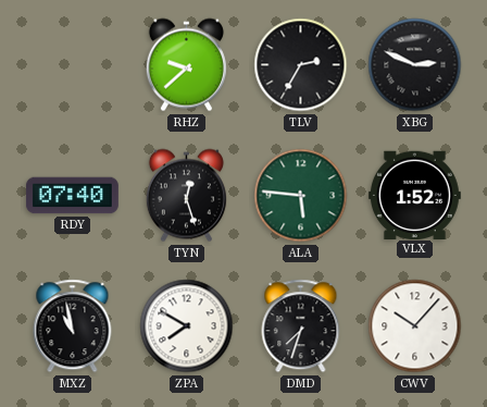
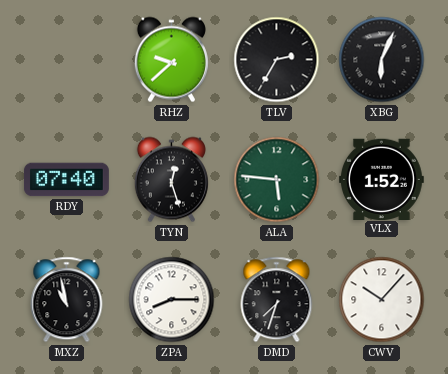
XBG: 2:49 -> 6:04
ZPA: 7:50 -> 8:15
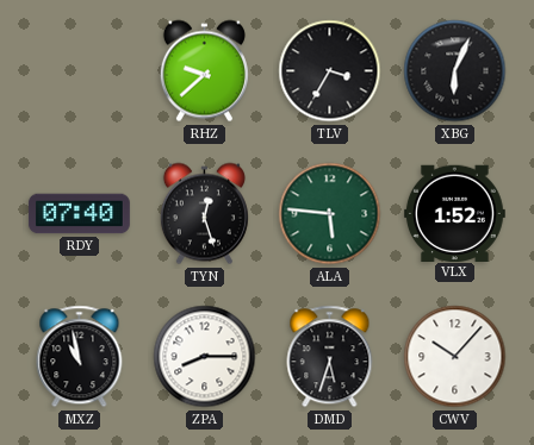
TLV: 2:35 -> 3:35
DMD: 7:33 -> 5:33
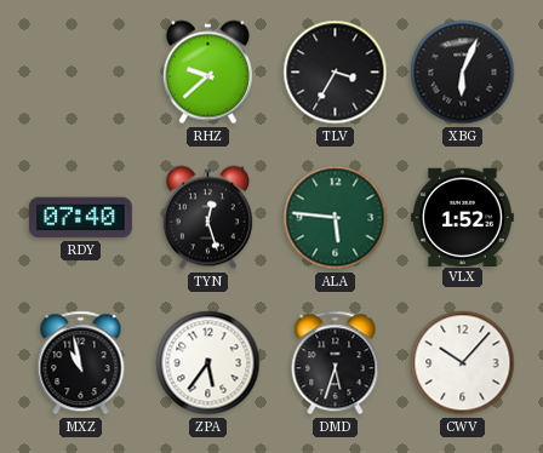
ZPA: 8:15 -> 5:36
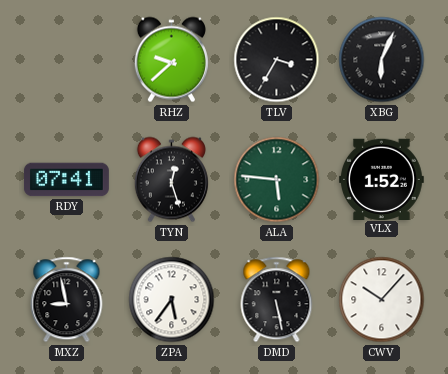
RDY: 07:40 -> 07:41
MXZ: 10:58 -> 8:58
DMD: 5:33 -> 5:28
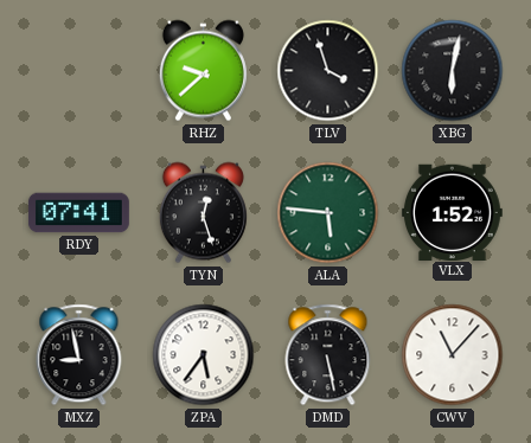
TLV: 3:35 -> 3:57
XBG: 6:04 -> 6:02
CWV: 10:07 -> 11:07
